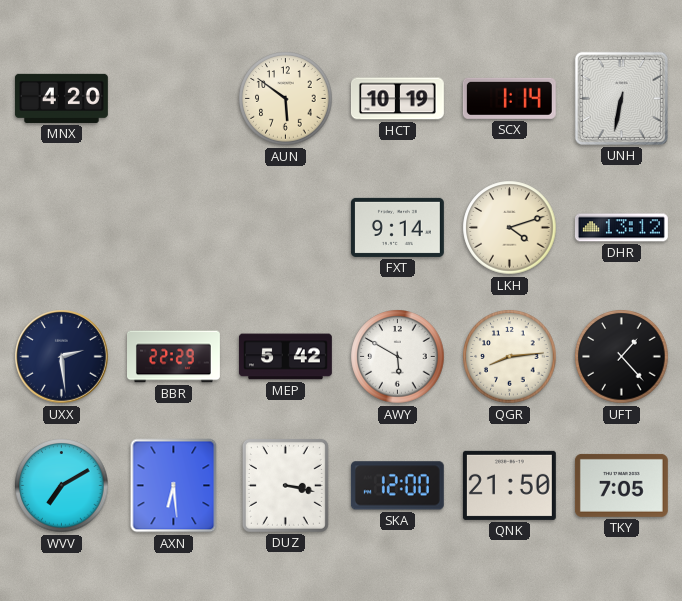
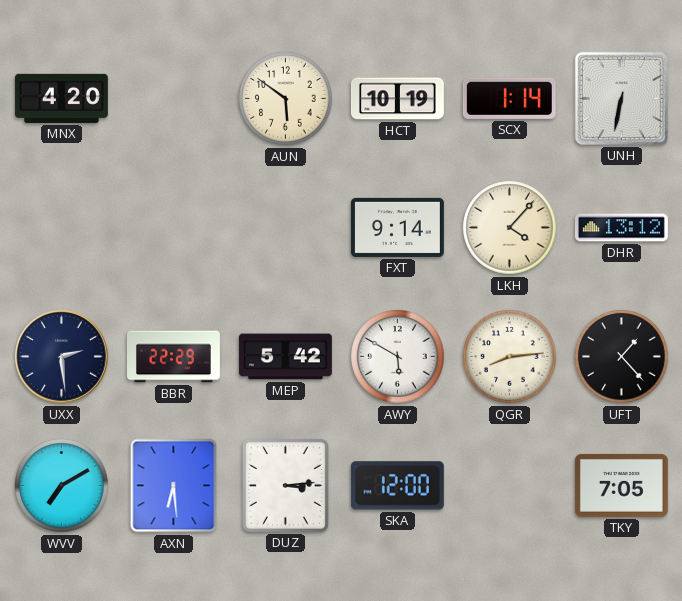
LKH: 4:12 -> 4:07
DUZ: 3:17 -> 3:14
QNK: 21:50 -> none
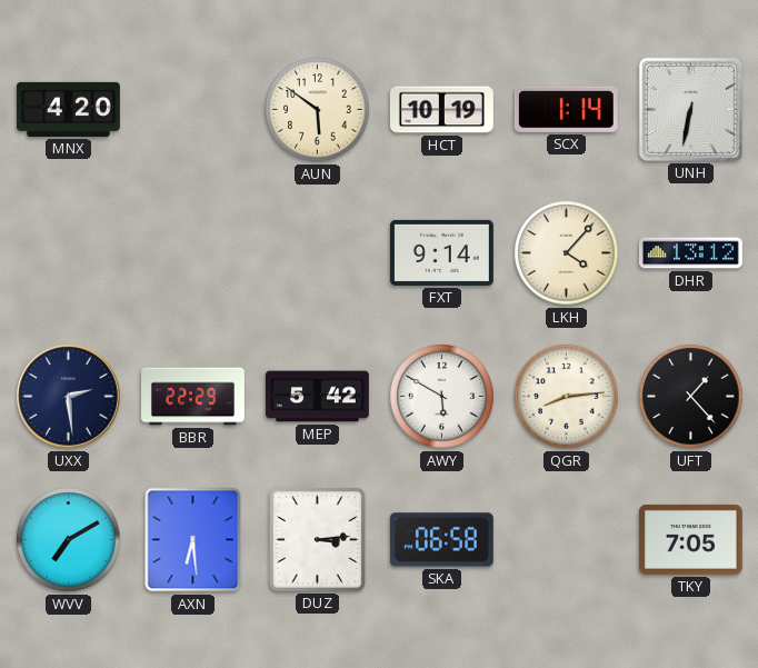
SKA: 12:00 -> 06:58
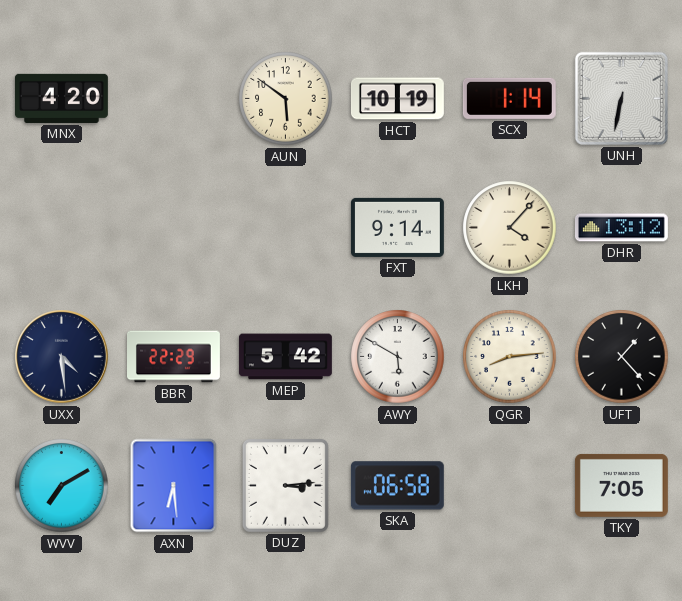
UXX: 2:29 -> 4:29
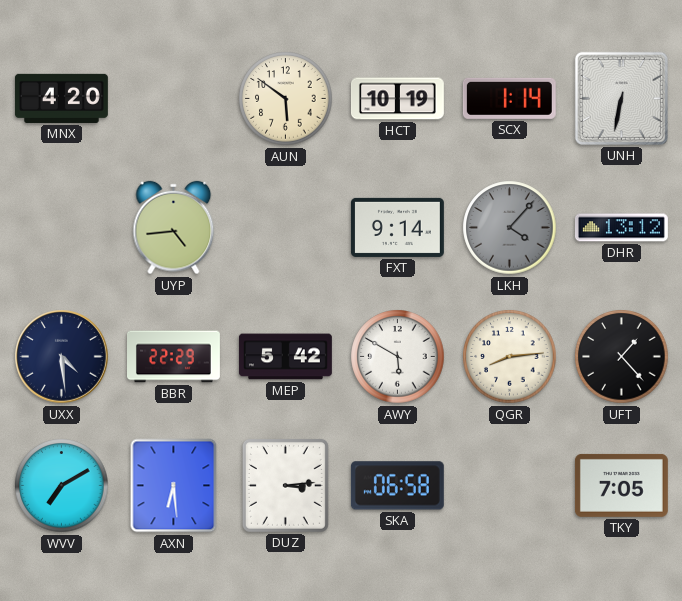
UYP: none -> 4:44
LKH dial: cream -> grey
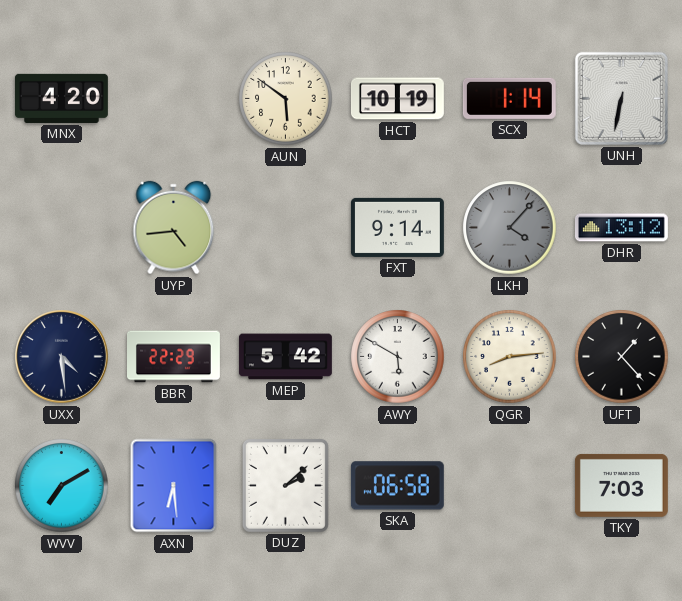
DUZ: 3:14 -> 2:08
TKY: 7:05 -> 7:03
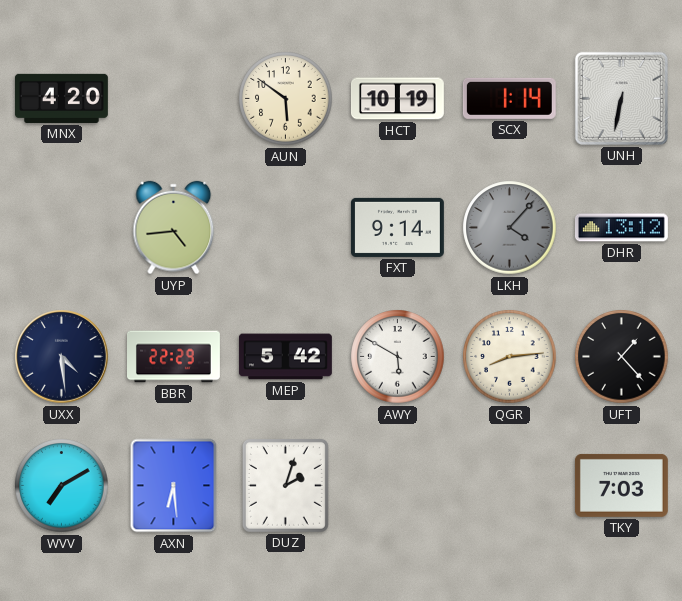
DUZ: 2:08 -> 2:03
SKA: 06:58 -> none
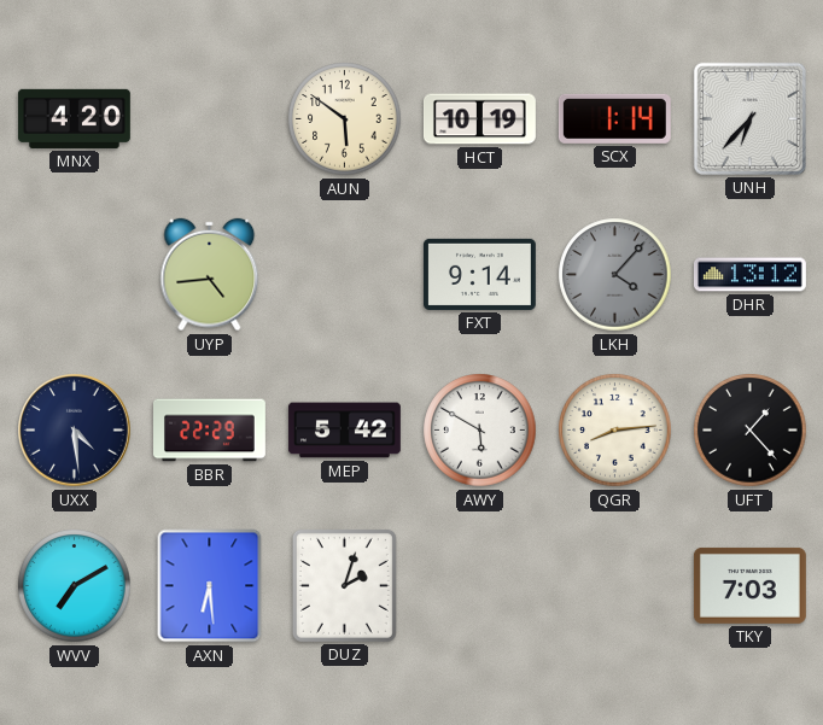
UNH: 6:32 -> 6:37
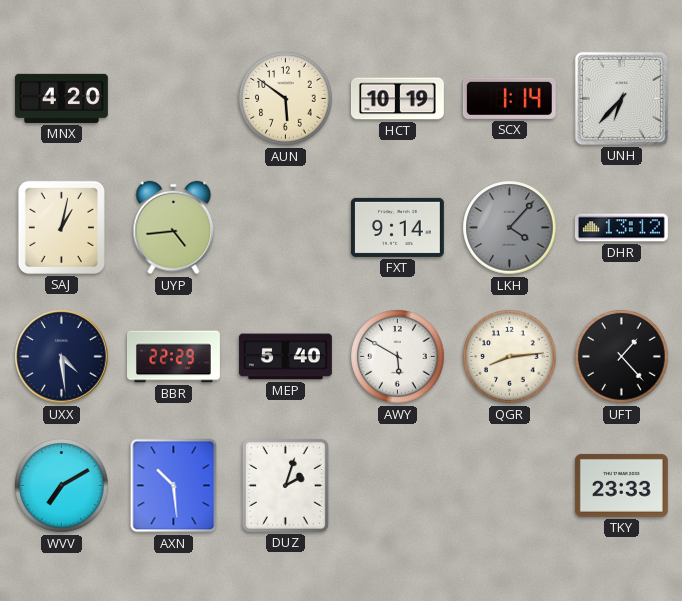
SAJ: none -> 1:02
MEP: 5:42 -> 5:40
AXN: 6:29 -> 10:29
TKY: 7:03 -> 23:33
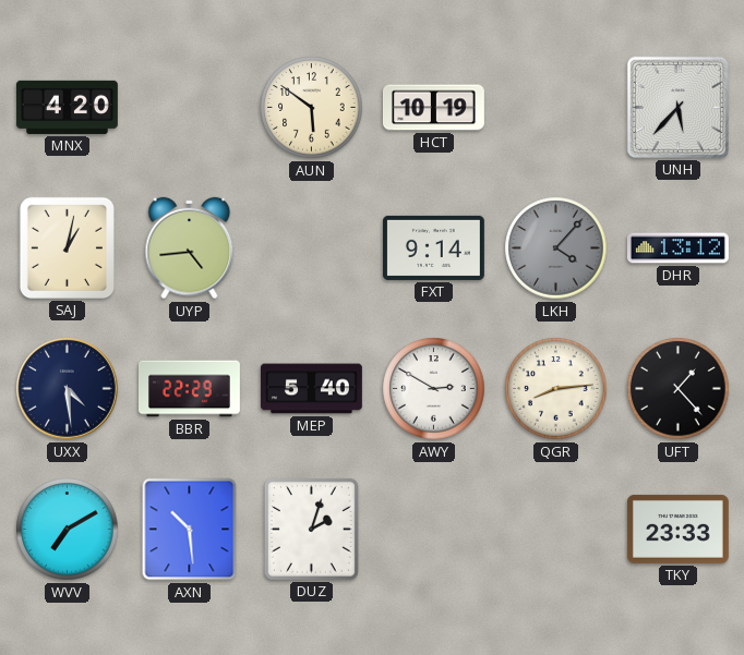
SCX: 1:14 -> none
UNH: 6:37 -> 5:37
AWY: 5:50 -> 2:50
